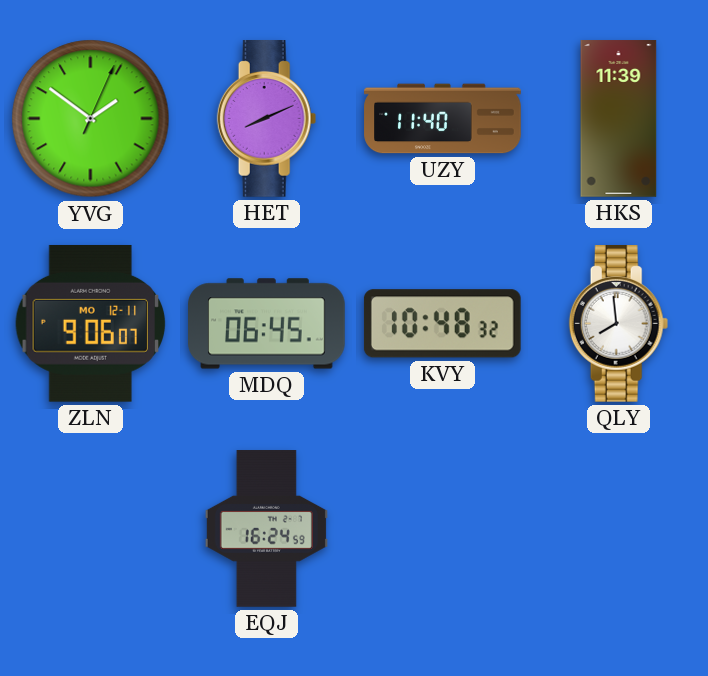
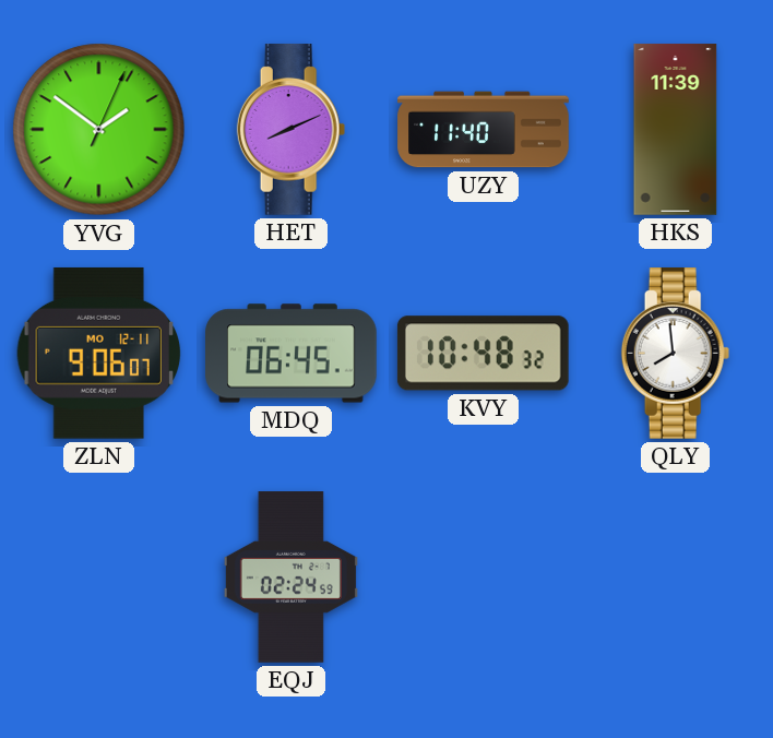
EQJ: 16:24 -> 02:24
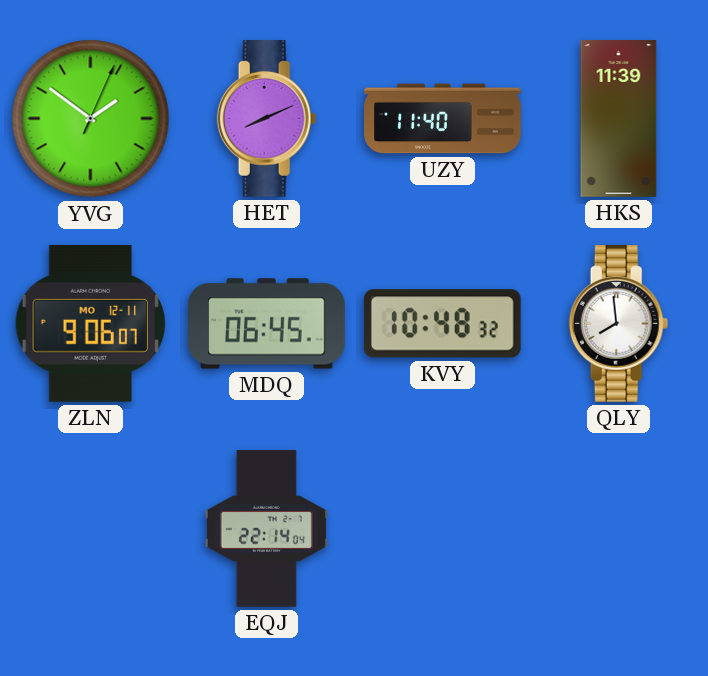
EQJ: 02:24 -> 22:14
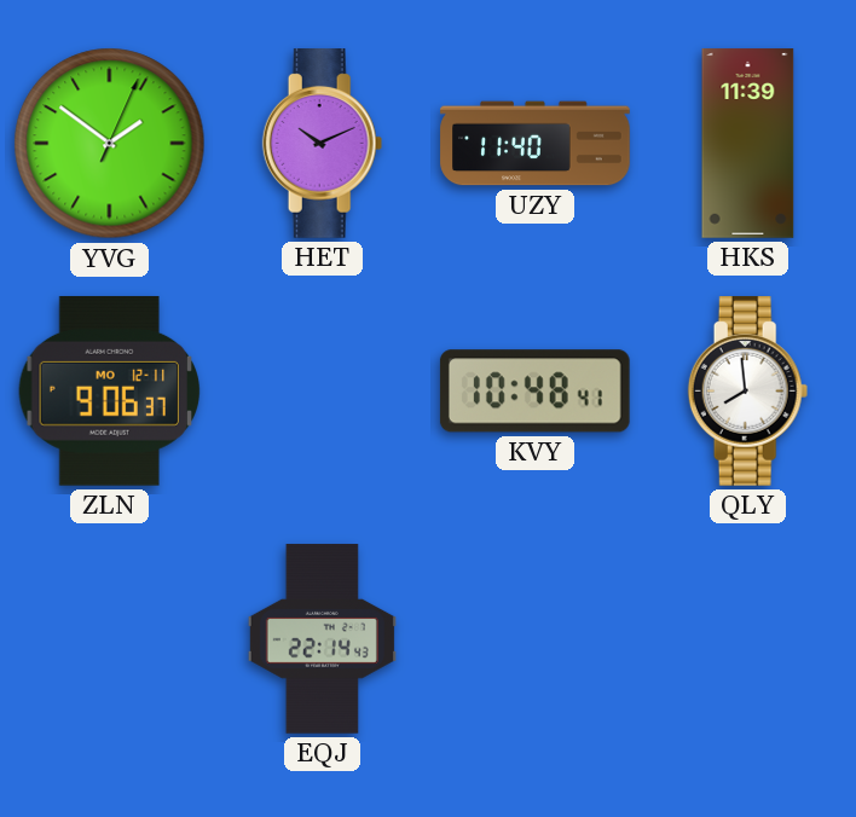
HET: 8:11 -> 10:11
ZLN: 9:06:07 -> 9:06:37
MDQ: 06:45 -> none
KVY: 10:48:32 -> 10:48:41
EQJ: 22:14:04 -> 22:14:43
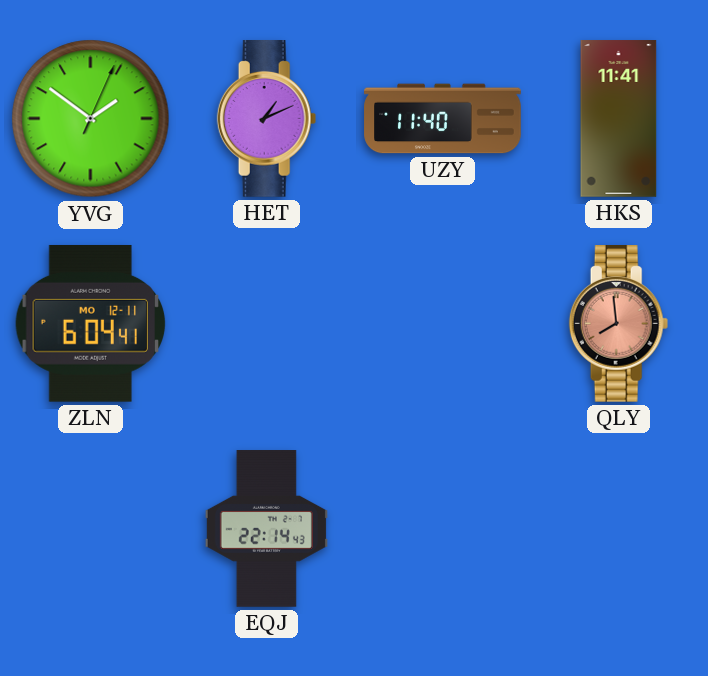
HET: 10:11 -> 1:11
HKS: 11:39 -> 11:41
ZLN: 9:06 -> 6:04
KVY: 10:48 -> none
QLY dial: white -> salmon
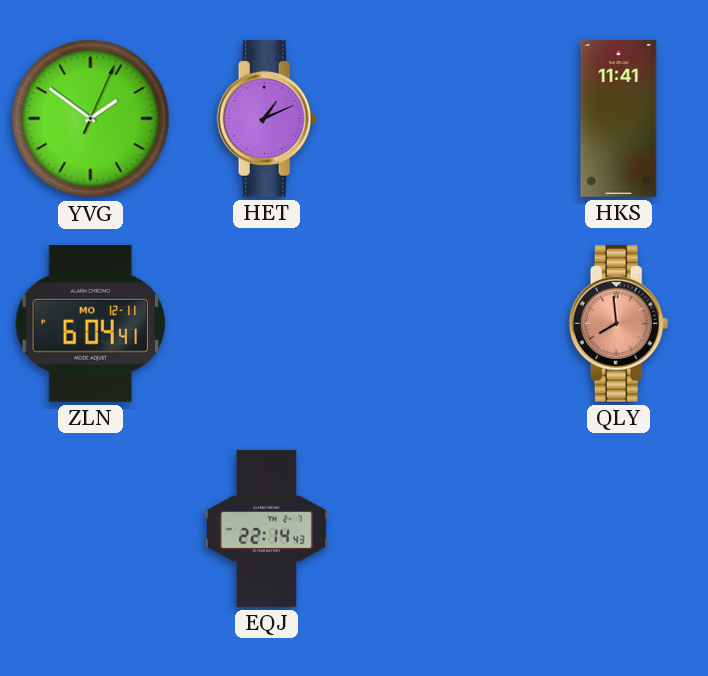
UZY: 11:40 -> none
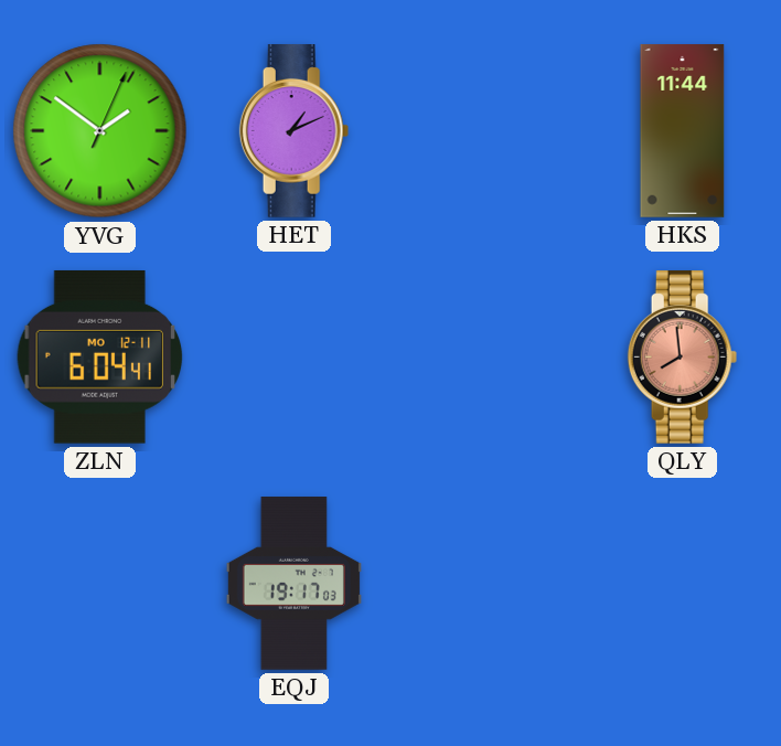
HKS: 11:41 -> 11:44
EQJ: 22:14 -> 19:17
